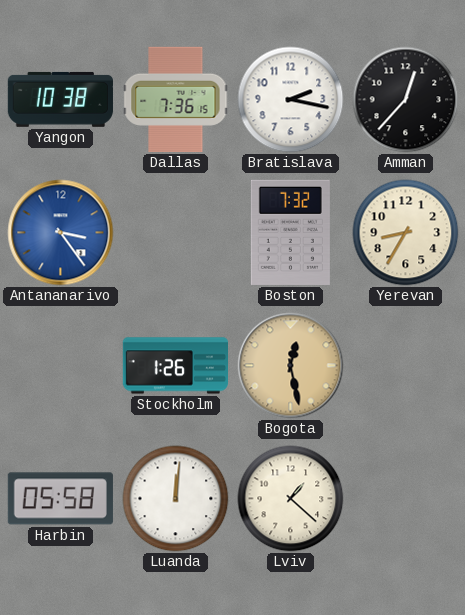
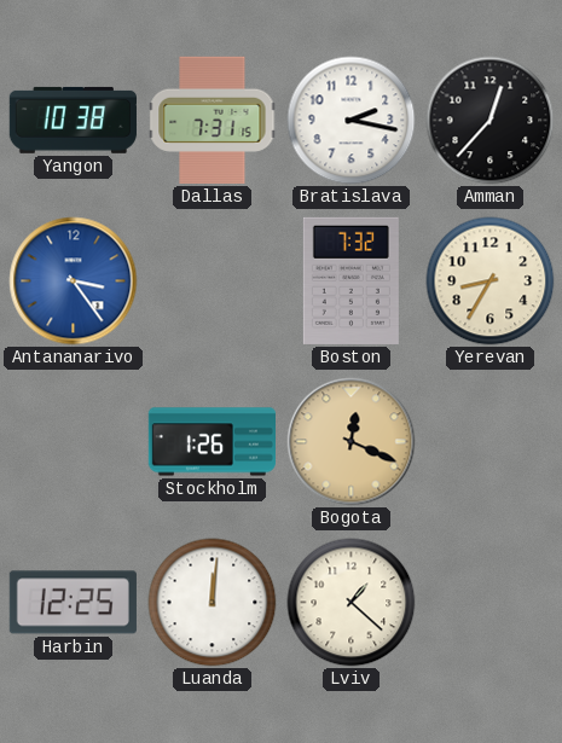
Dallas: 7:36 -> 7:31
Bogota: 12:28 -> 12:19
Harbin: 05:58 -> 12:25
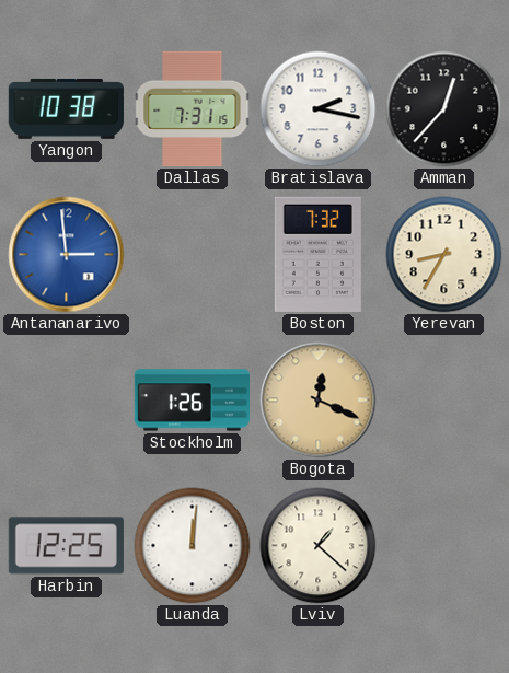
Antananarivo: 3:24 -> 2:59
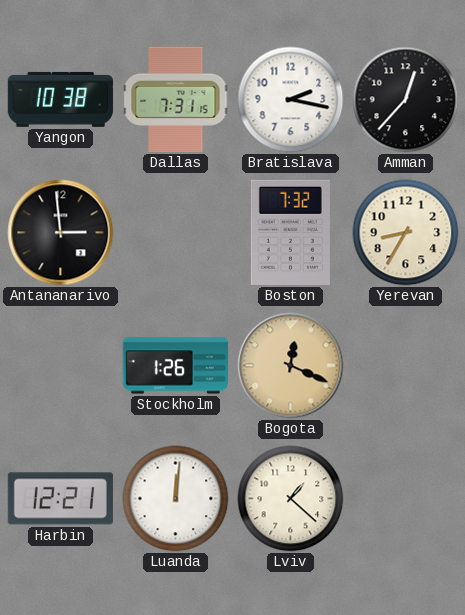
Antananarivo dial: blue -> black
Harbin: 12:25 -> 12:21
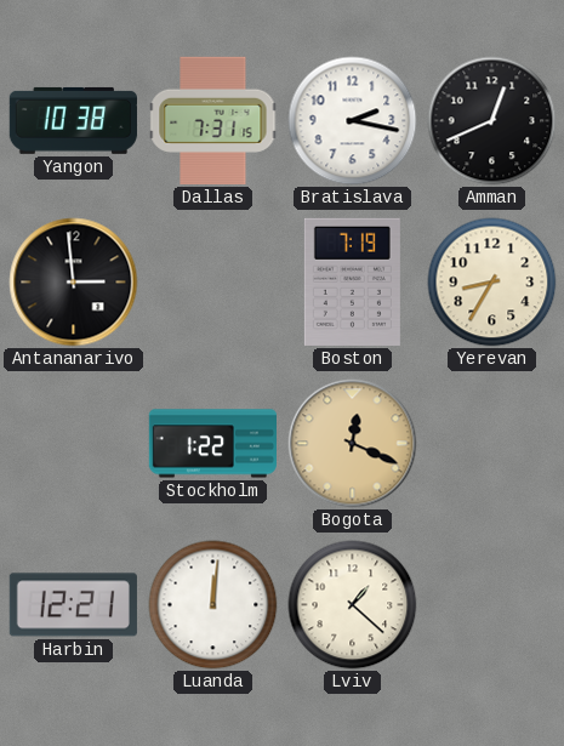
Amman: 12:37 -> 12:41
Boston: 7:32 -> 7:19
Stockholm: 1:26 -> 1:22
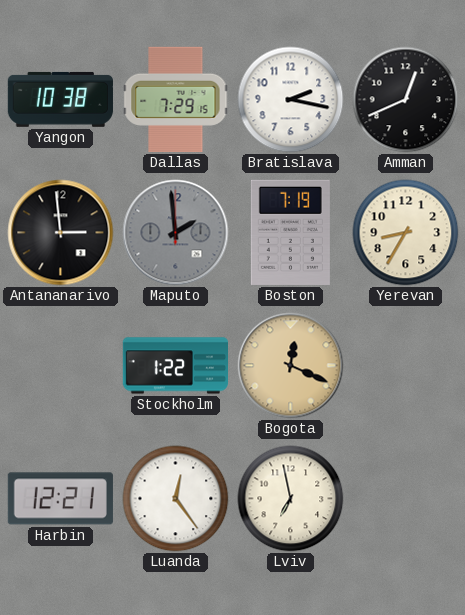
Dallas: 7:31 -> 7:29
Maputo: none -> 1:59
Luanda: 12:01 -> 12:24
Lviv: 1:22 -> 6:58
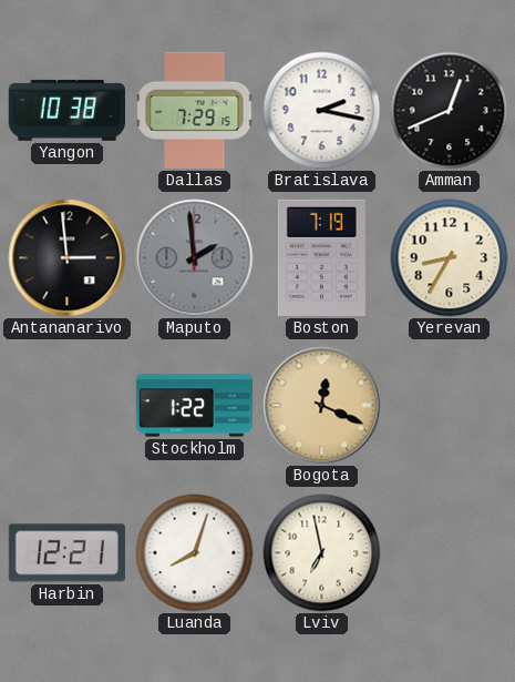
Luanda: 12:24 -> 8:03
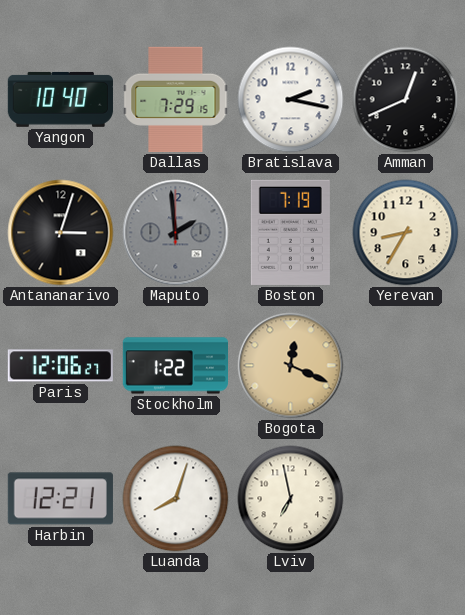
Yangon: 10:38 -> 10:40
Antananarivo: 2:59 -> 3:03
Paris: none -> 12:06
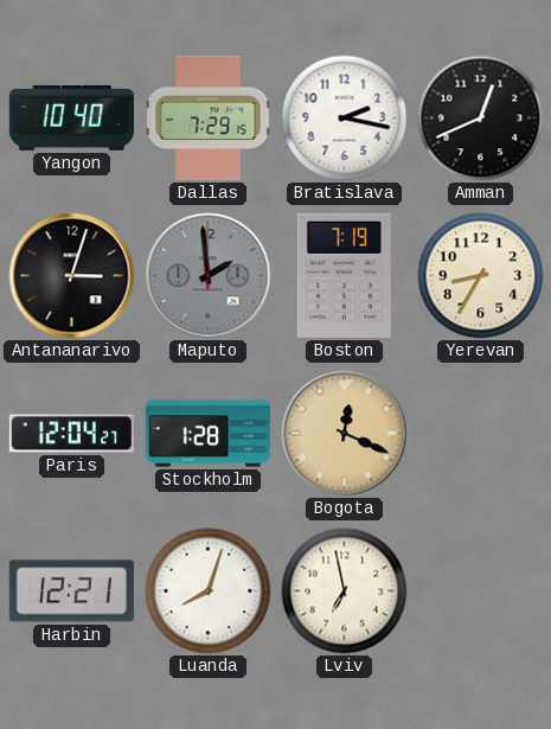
Paris: 12:06 -> 12:04
Stockholm: 1:22 -> 1:28
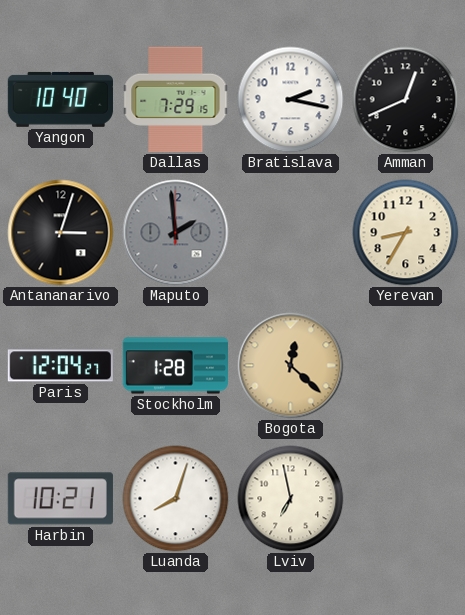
Boston: 7:19 -> none
Bogota: 12:19 -> 12:22
Harbin: 12:21 -> 10:21
